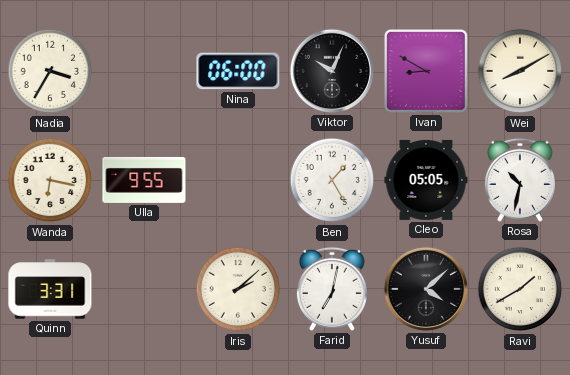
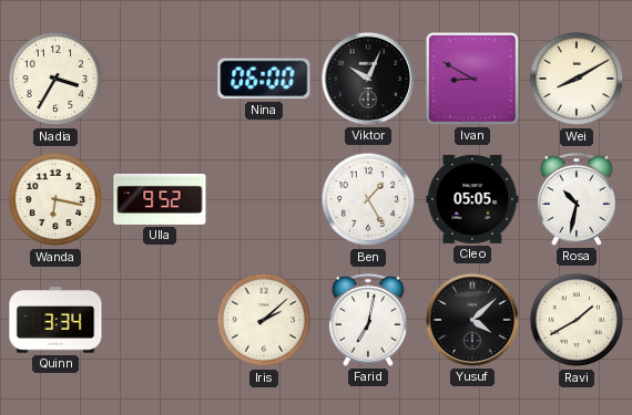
Ulla: 9:55 -> 9:52
Quinn: 3:31 -> 3:34
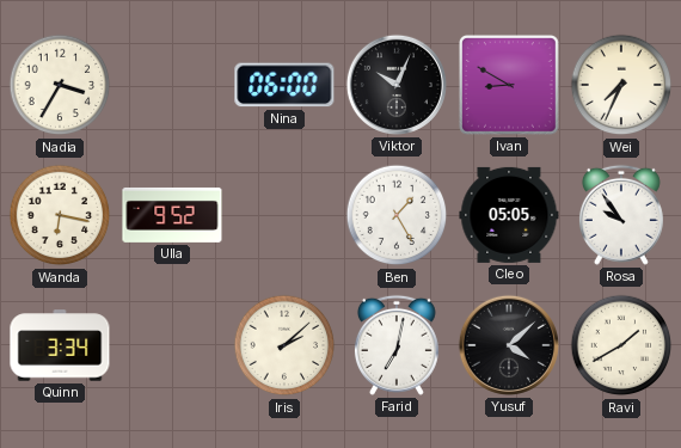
Wei: 8:10 -> 7:34
Rosa: 10:32 -> 9:54
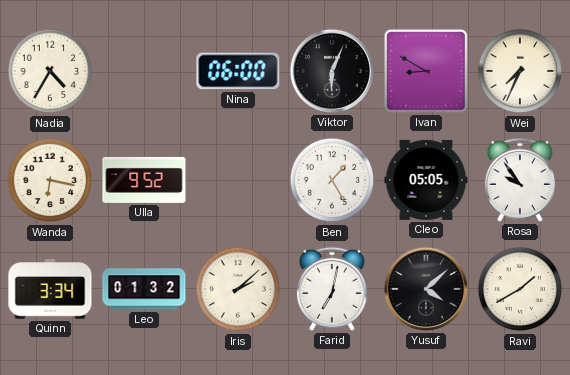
Nadia: 3:35 -> 4:35
Viktor: 10:04 -> 6:04
Leo: none -> 01:32
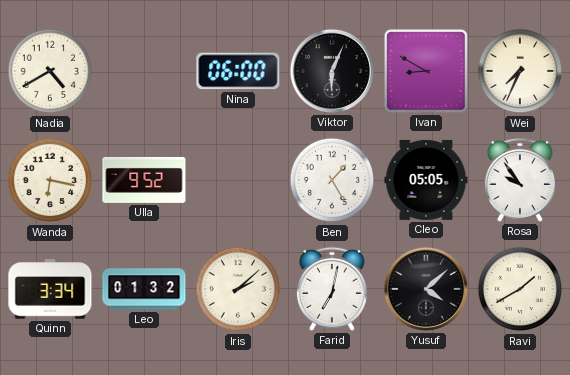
Nadia: 4:35 -> 4:40
